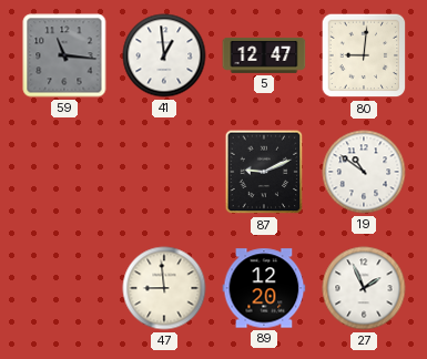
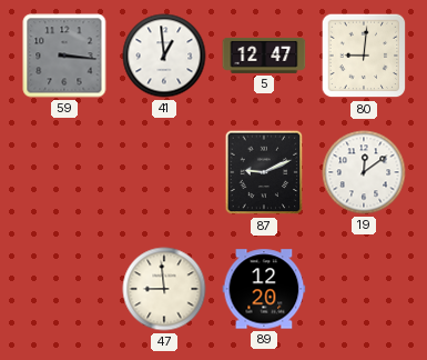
59: 11:16 -> 3:16
19: 10:51 -> 12:09
27: 1:56 -> none
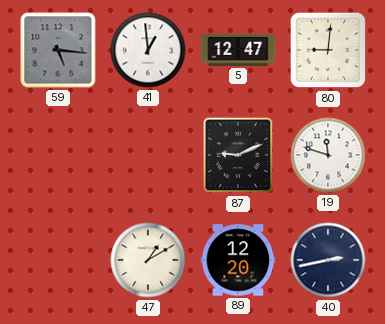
59: 3:16 -> 5:16
19: 12:09 -> 11:48
47: 8:59 -> 1:10
40: none -> 2:43
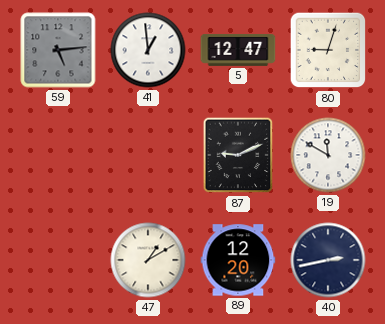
59: 5:16 -> 5:14
80: 9:01 -> 9:03
19: 11:48 -> 11:50
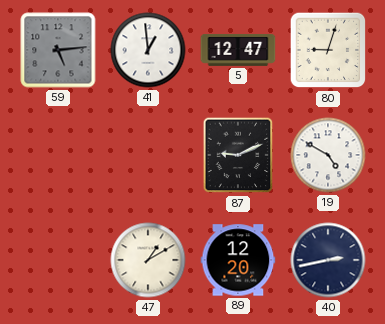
19: 11:50 -> 4:50
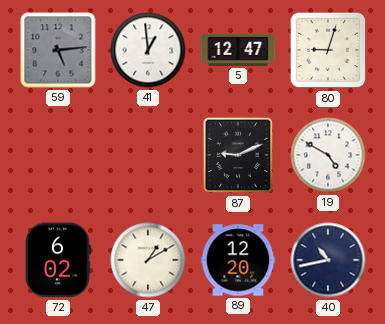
72: none -> 6:02
40: 2:43 -> 10:43
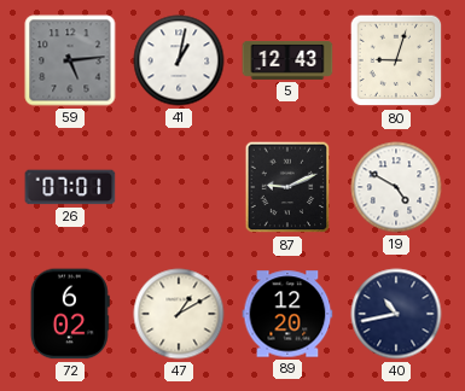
41: 12:59 -> 1:02
5: 12:47 -> 12:43
26: none -> 07:01
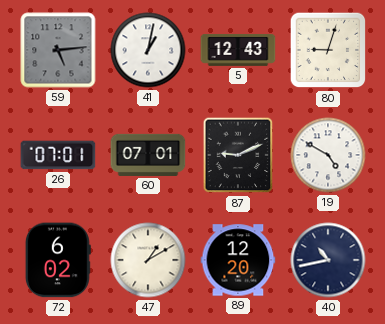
60: none -> 07:01
